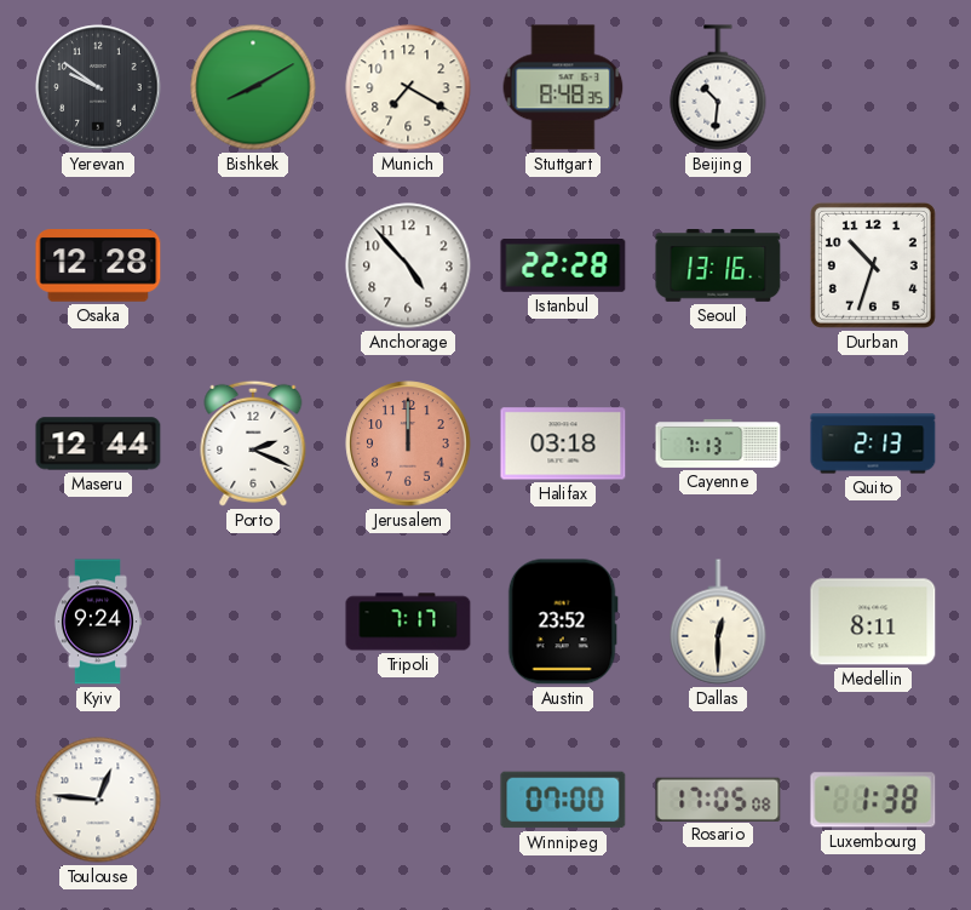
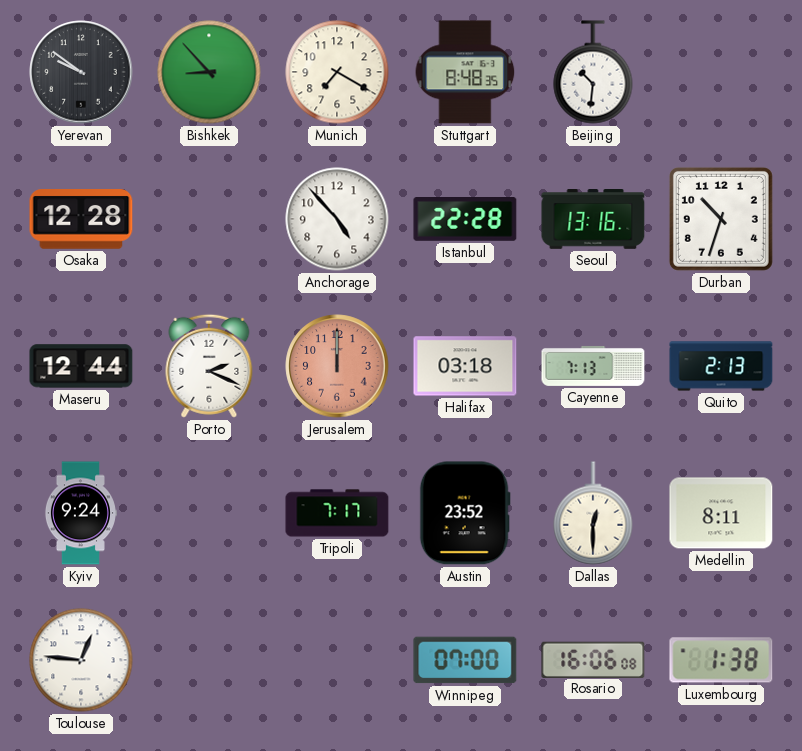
Bishkek: 8:10 -> 8:53
Rosario: 17:05 -> 16:06
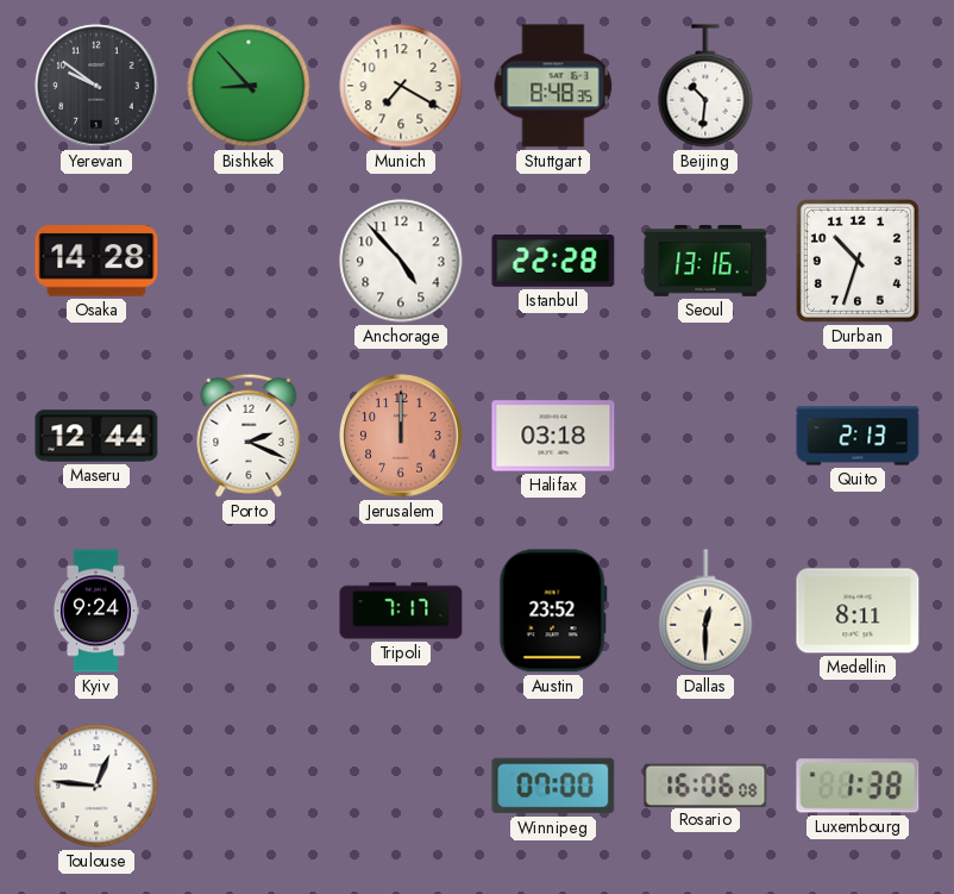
Osaka: 12:28 -> 14:28
Cayenne: 7:13 -> none
